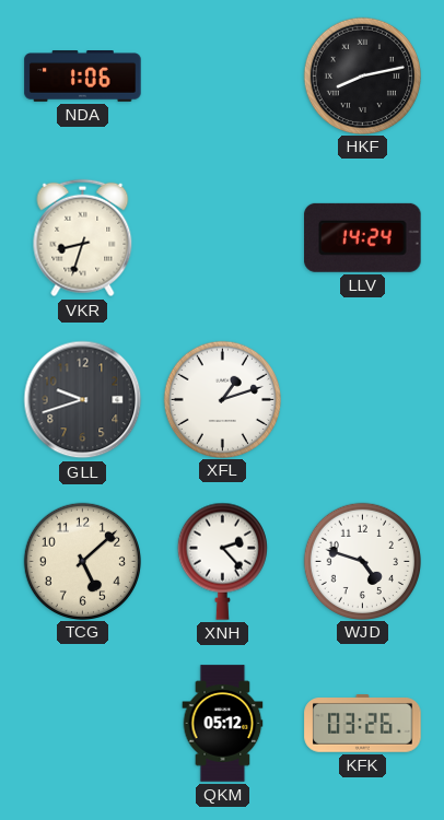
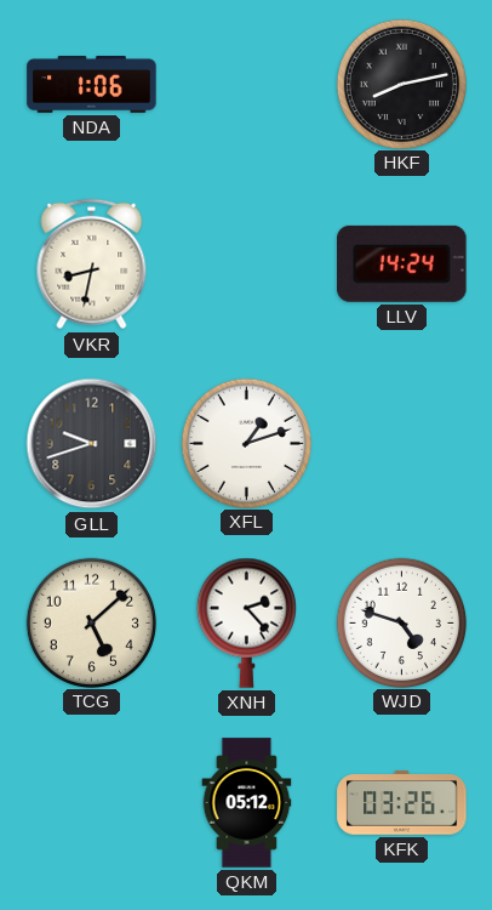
VKR: 8:33 -> 8:32
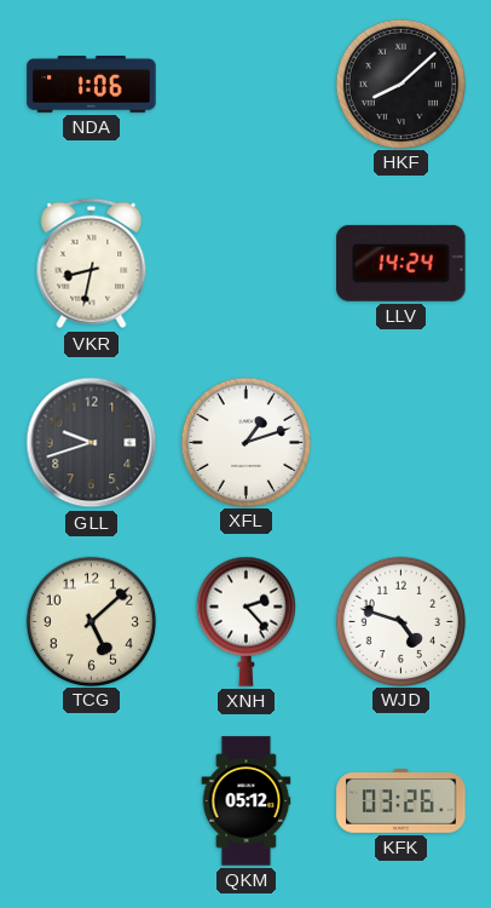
HKF: 8:13 -> 8:08
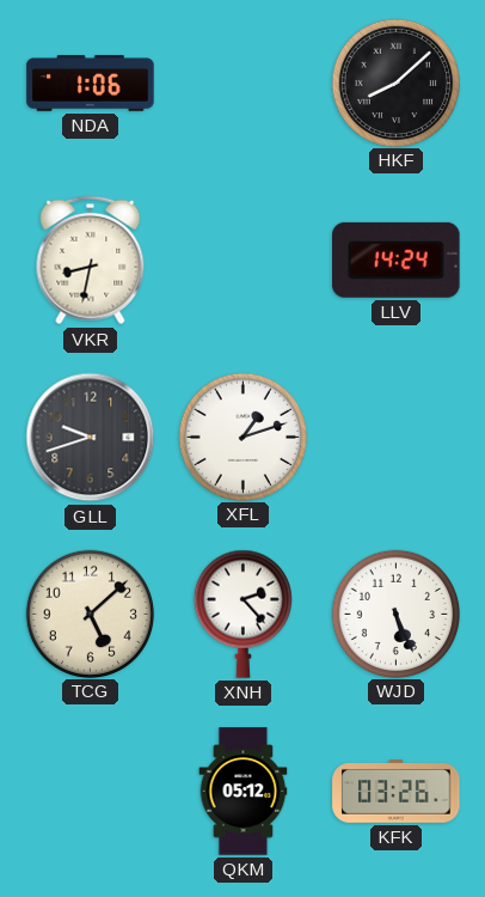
WJD: 4:48 -> 5:26
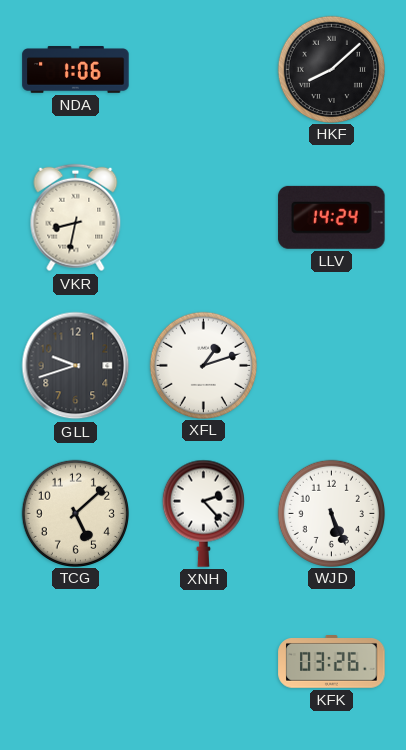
QKM: 05:12 -> none
